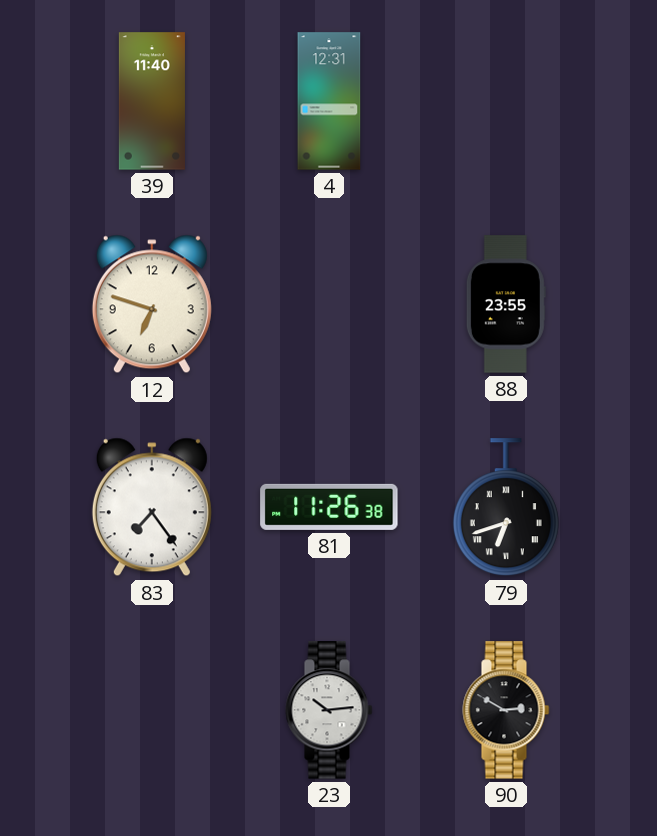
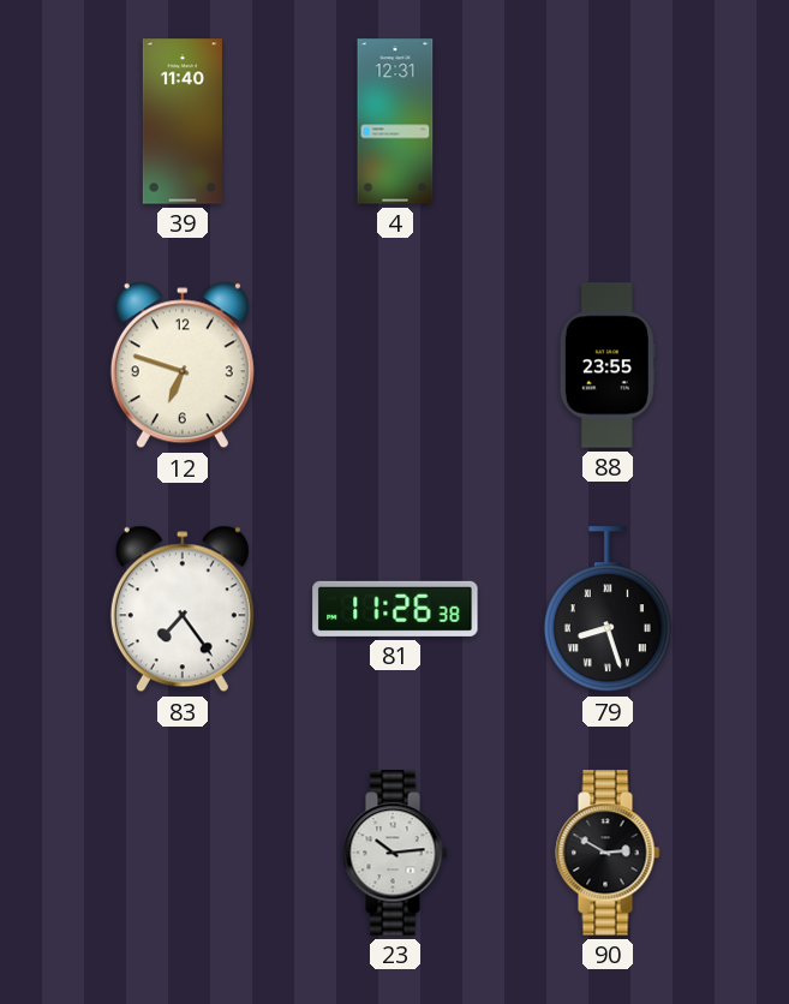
79: 6:42 -> 8:27
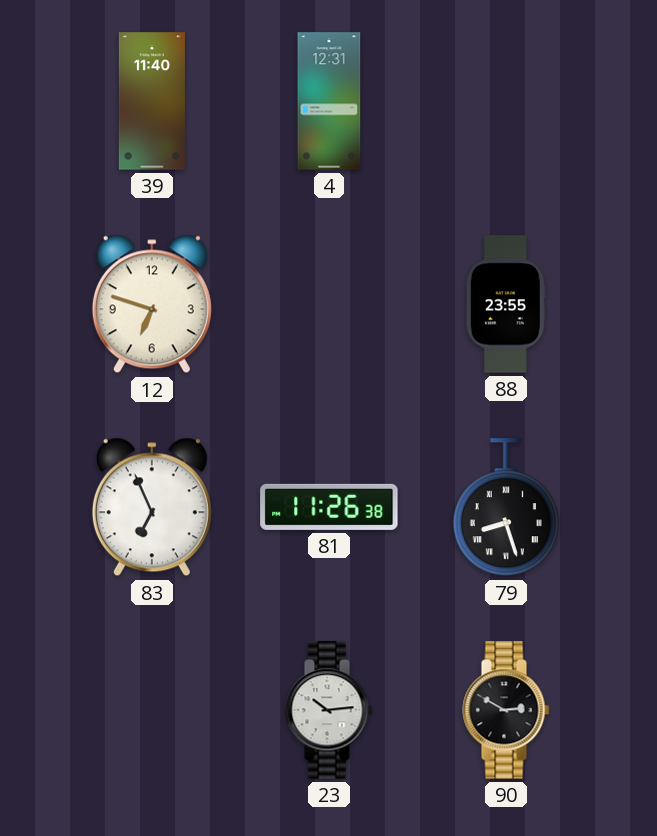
83: 7:24 -> 6:56
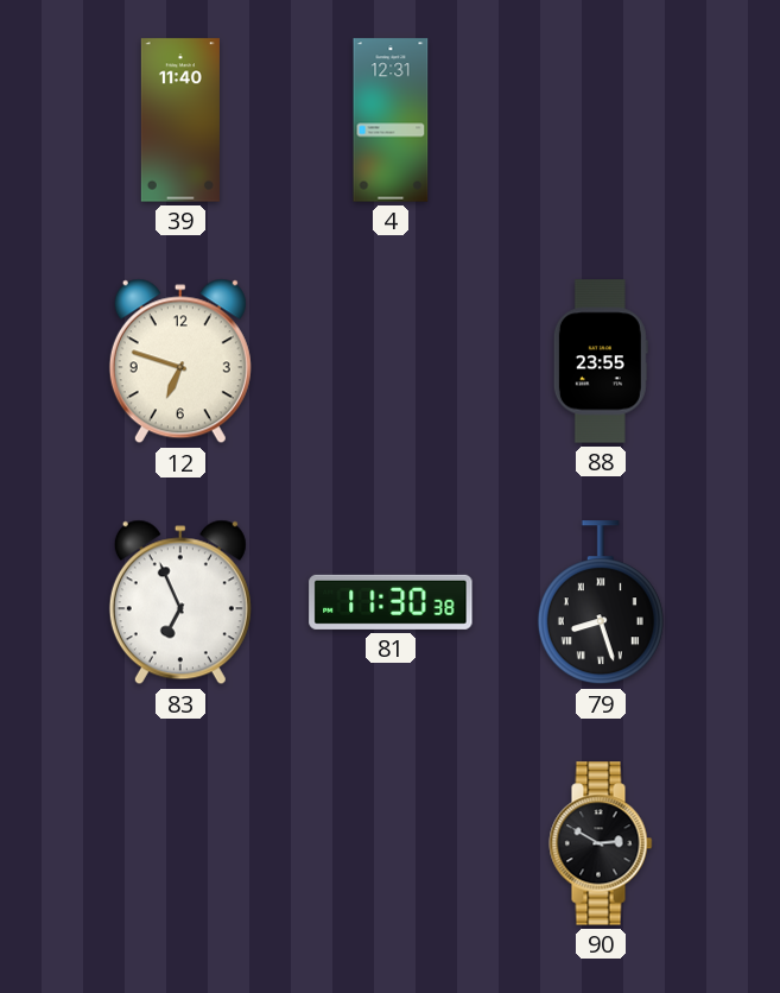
81: 11:26 -> 11:30
23: 10:14 -> none
